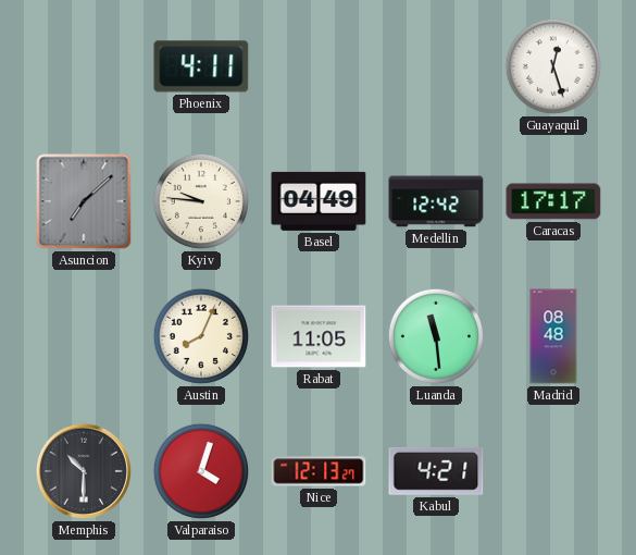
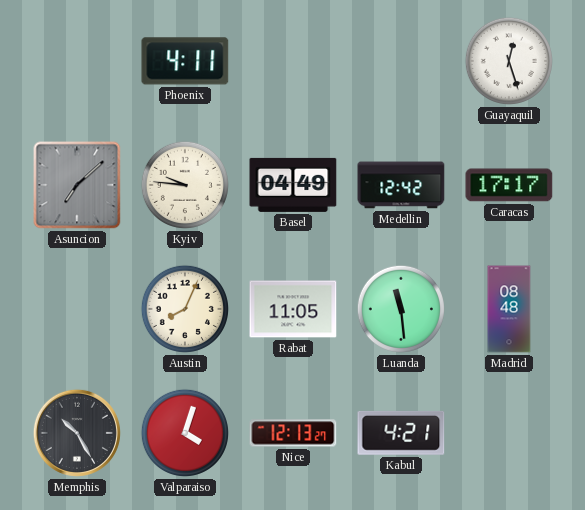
Memphis: 10:30 -> 10:25
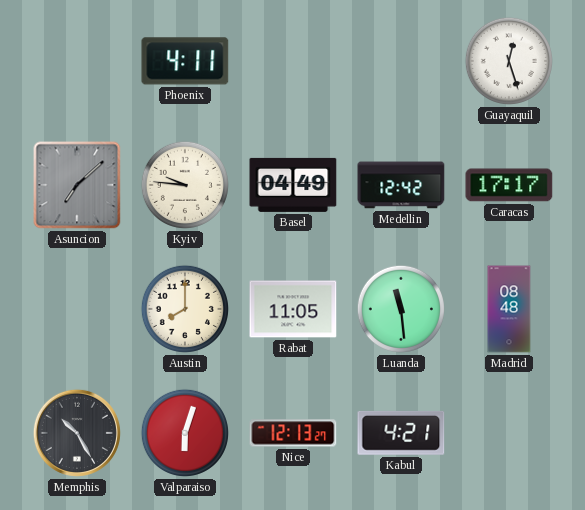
Austin: 8:04 -> 8:00
Valparaiso: 4:03 -> 6:03
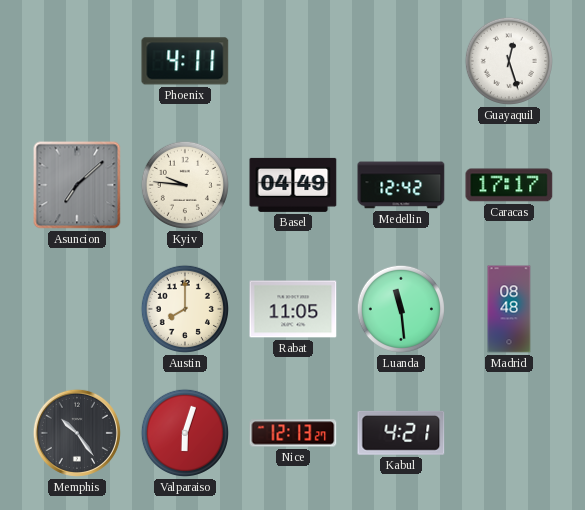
Memphis: 10:25 -> 10:24
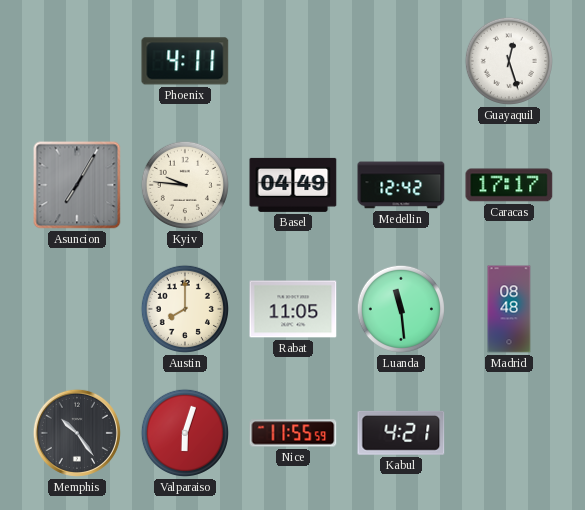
Asuncion: 7:08 -> 7:05
Nice: 12:13 -> 11:55
